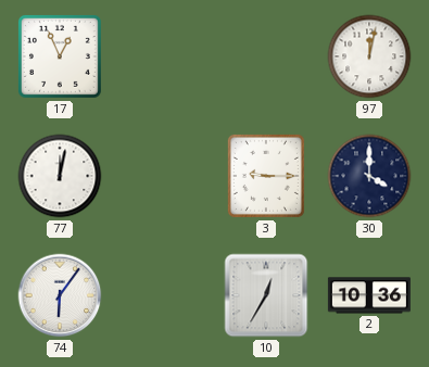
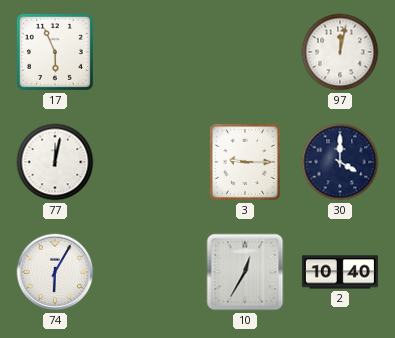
17: 12:56 -> 5:56
74: 6:06 -> 6:05
2: 10:36 -> 10:40
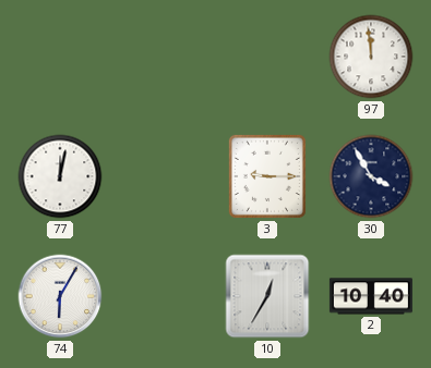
17: 5:56 -> none
97: 12:02 -> 11:59
30: 4:00 -> 3:55
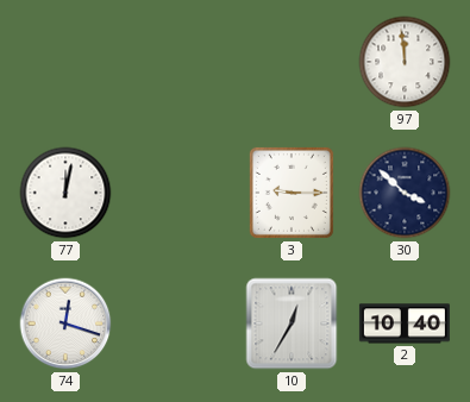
30: 3:55 -> 3:52
74: 6:05 -> 12:18
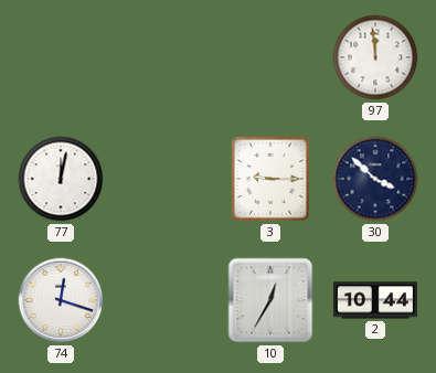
2: 10:40 -> 10:44
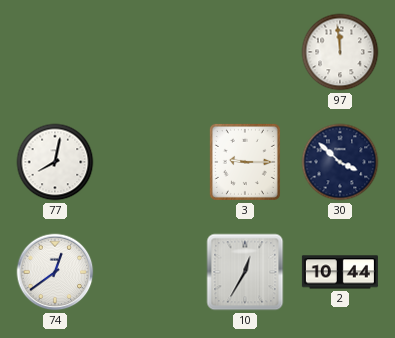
77: 12:02 -> 8:02
74: 12:18 -> 12:39
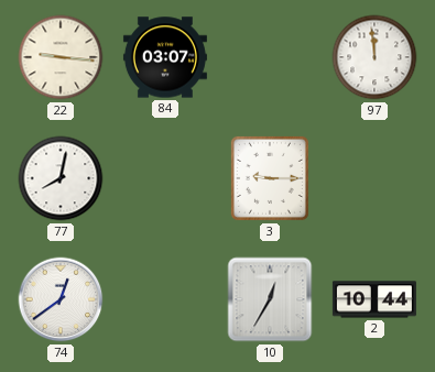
22: none -> 9:16
84: none -> 03:07
30: 3:52 -> none
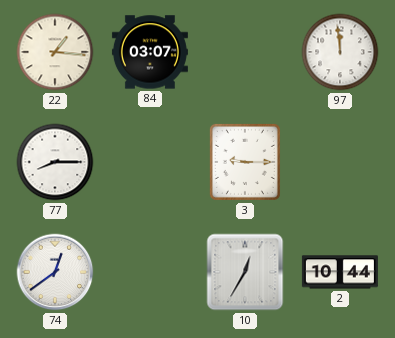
22: 9:16 -> 1:16
77: 8:02 -> 8:15
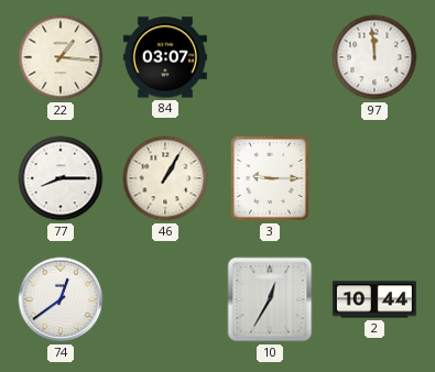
46: none -> 1:05
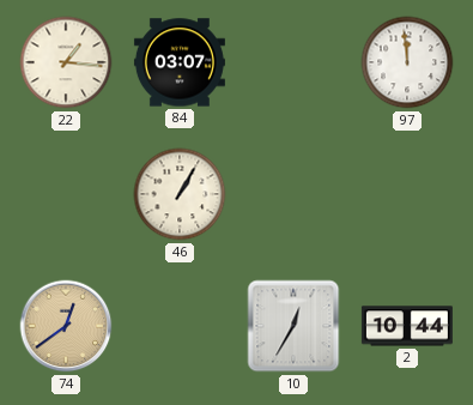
77: 8:15 -> none
3: 9:15 -> none
74 dial: white -> champagne
